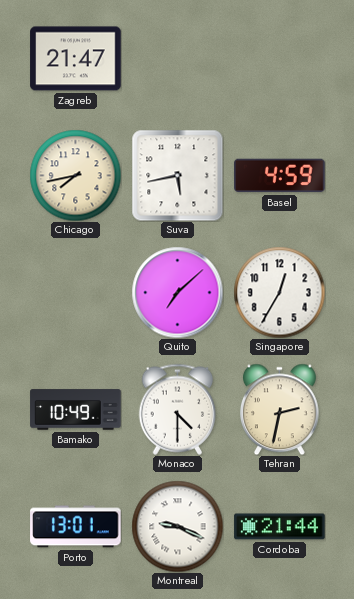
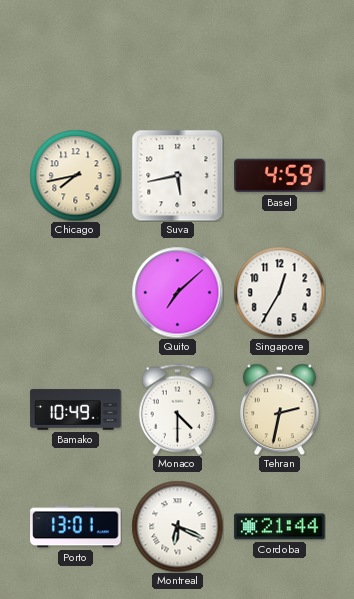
Zagreb: 21:47 -> none
Montreal: 9:19 -> 6:19
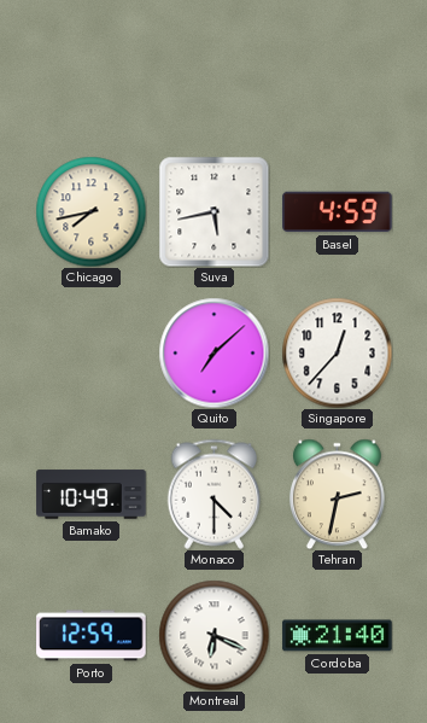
Singapore: 12:35 -> 12:37
Porto: 13:01 -> 12:59
Cordoba: 21:44 -> 21:40
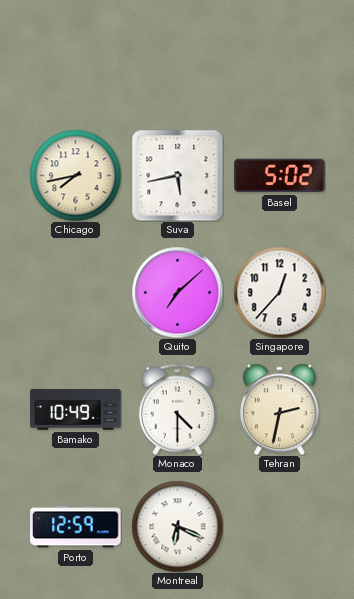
Basel: 4:59 -> 5:02
Cordoba: 21:40 -> none
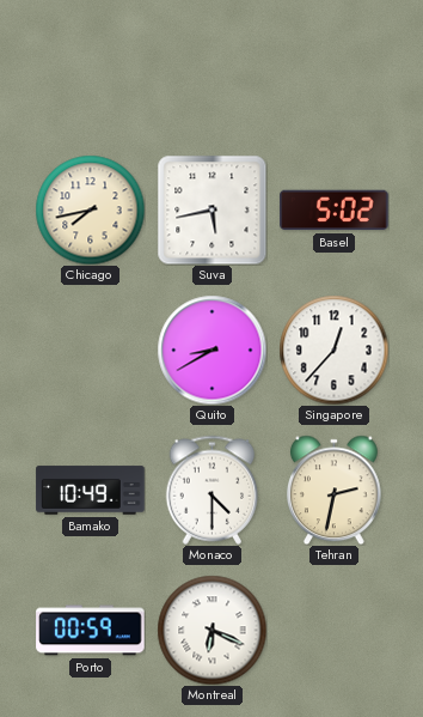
Quito: 7:08 -> 8:40
Porto: 12:59 -> 00:59
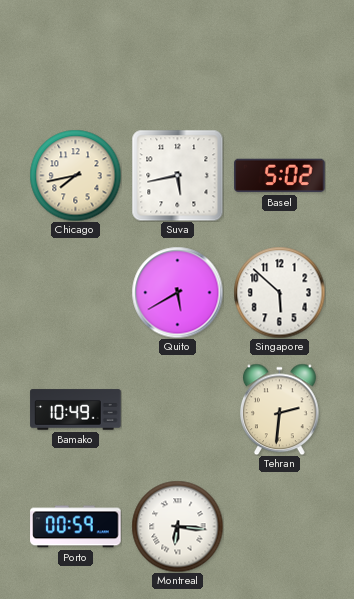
Quito: 8:40 -> 5:40
Singapore: 12:37 -> 5:52
Monaco: 4:30 -> none
Tehran: 2:32 -> 2:31
Montreal: 6:19 -> 6:16
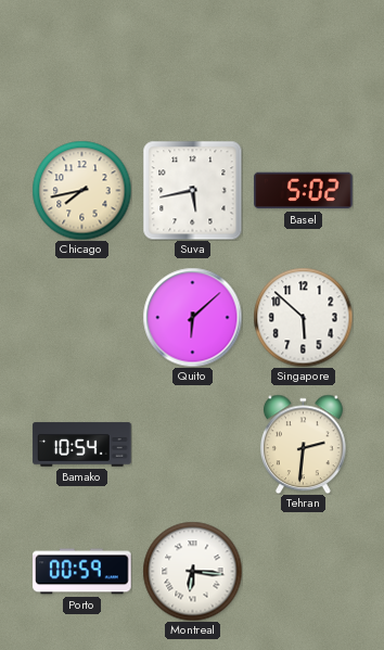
Quito: 5:40 -> 6:08
Bamako: 10:49 -> 10:54
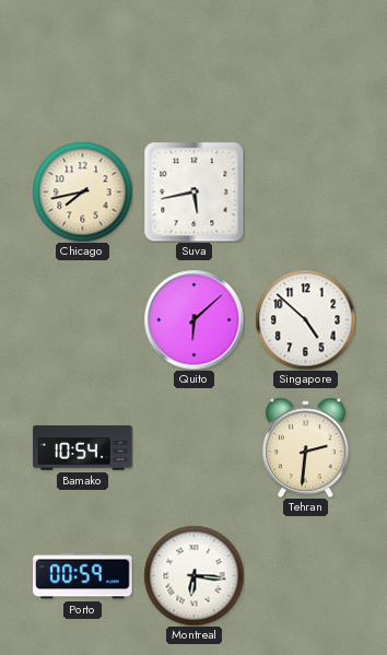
Basel: 5:02 -> none
Singapore: 5:52 -> 4:52
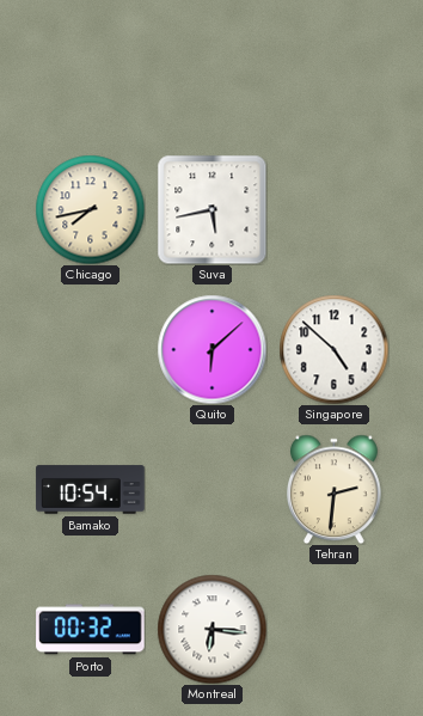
Porto: 00:59 -> 00:32
